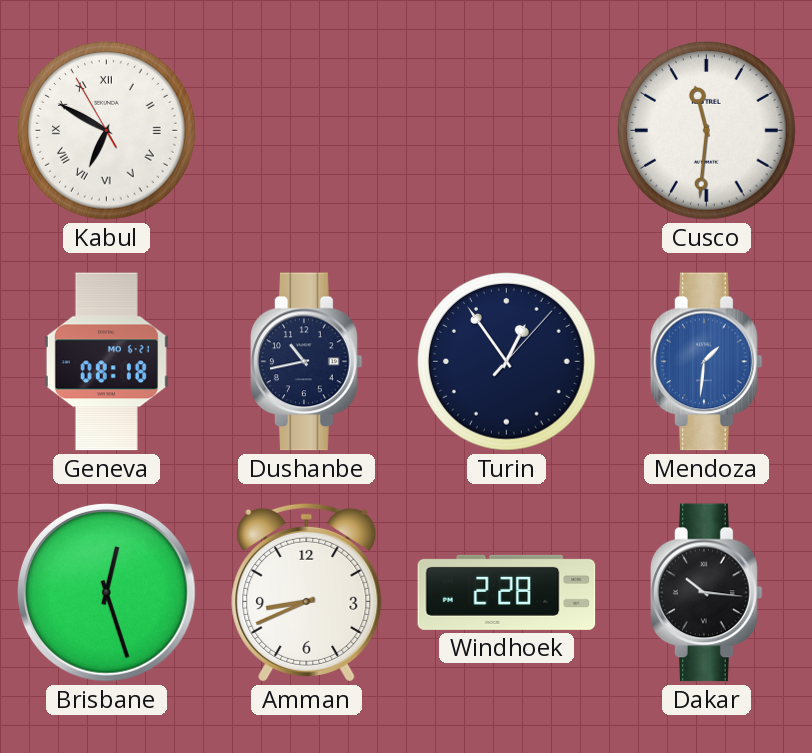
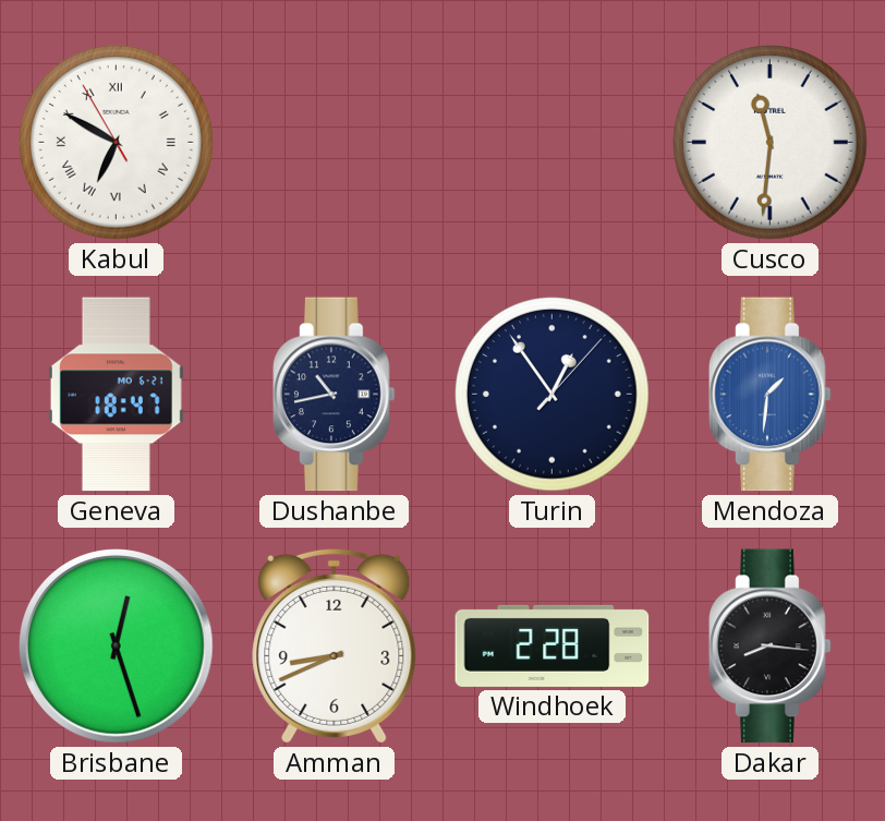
Geneva: 08:18 -> 18:47
Dakar: 10:16 -> 8:16
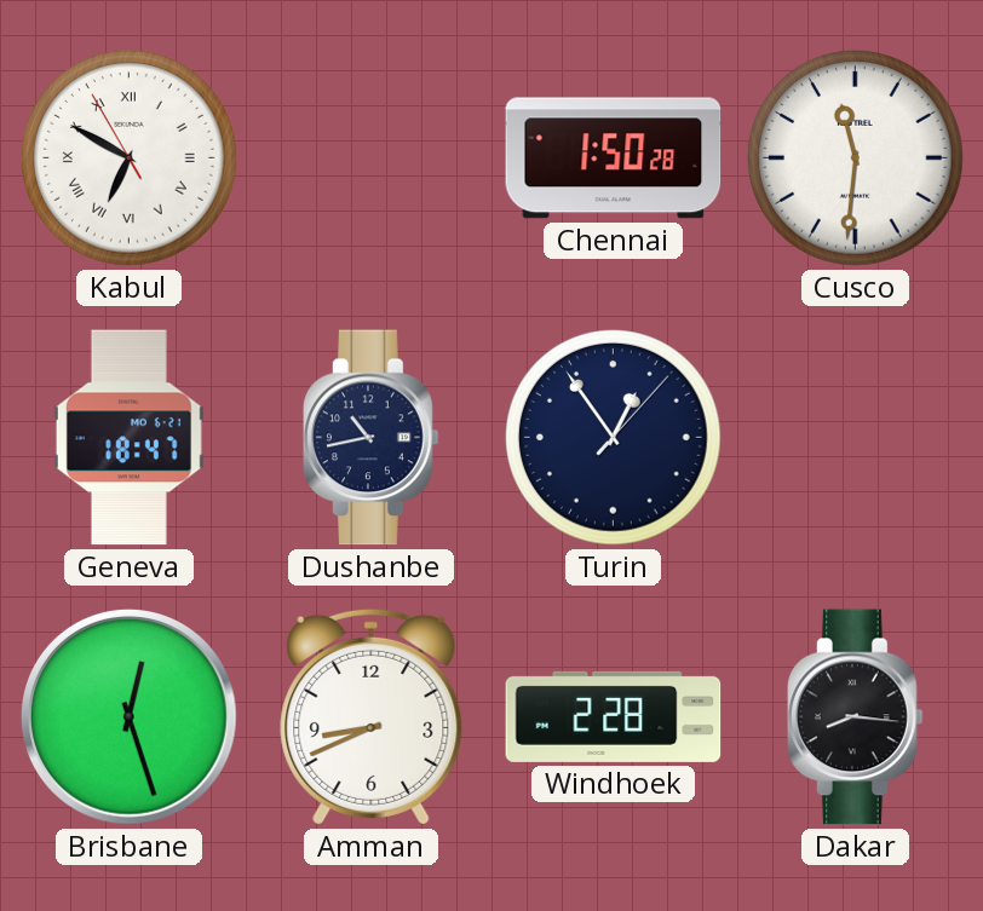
Chennai: none -> 1:50
Mendoza: 1:31 -> none
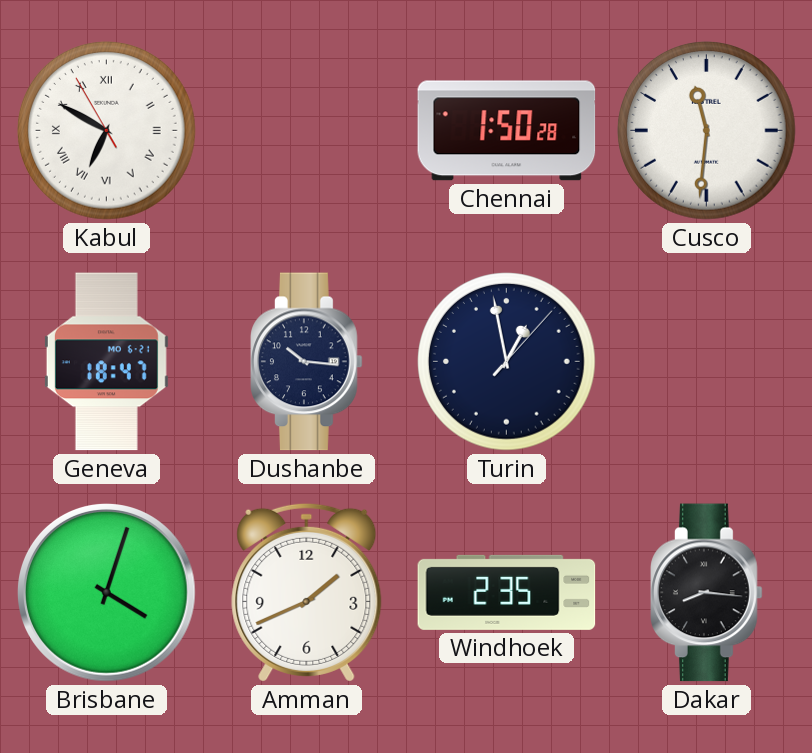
Dushanbe: 10:43 -> 10:16
Turin: 12:54 -> 12:58
Brisbane: 12:27 -> 4:03
Amman: 8:41 -> 1:41
Windhoek: 2:28 -> 2:35
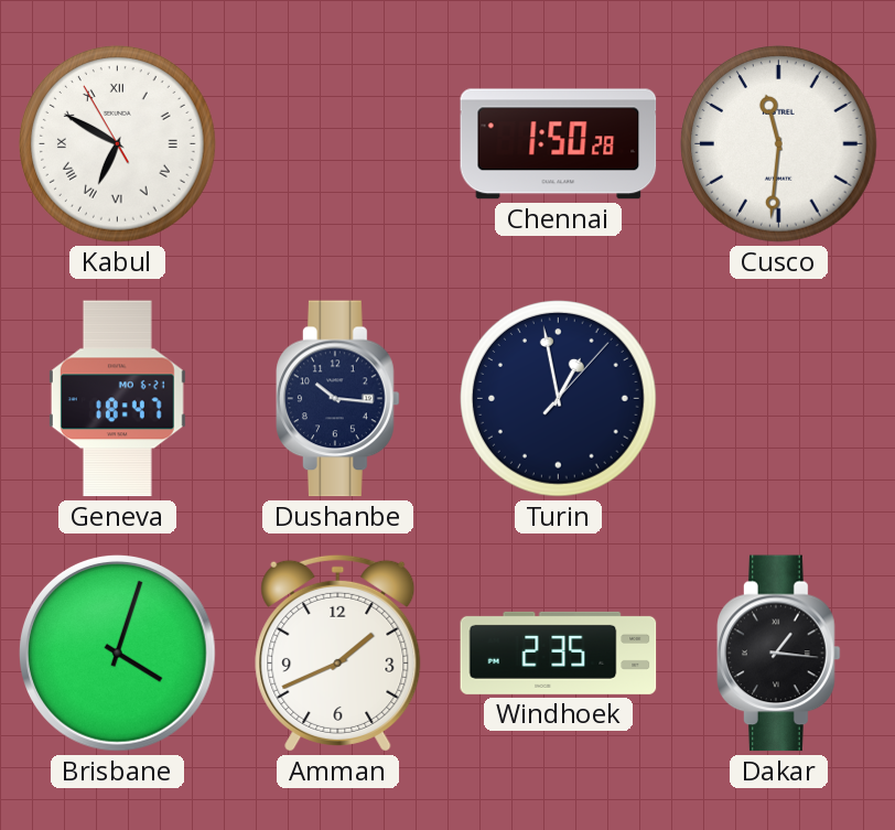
Dakar: 8:16 -> 1:16
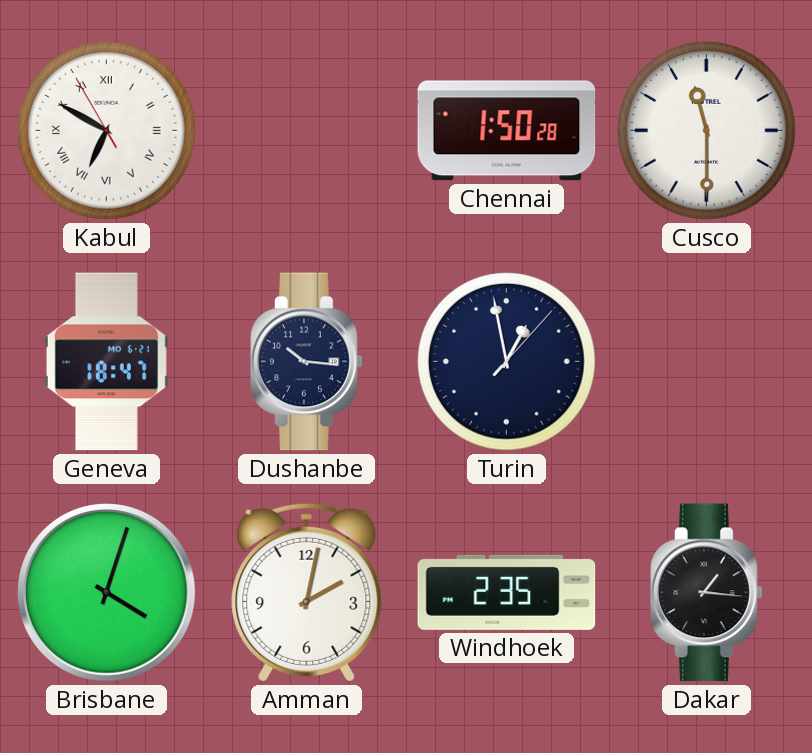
Cusco: 11:31 -> 11:30
Amman: 1:41 -> 2:02
